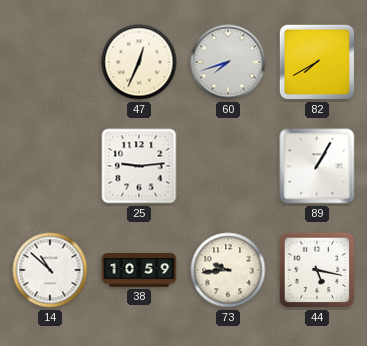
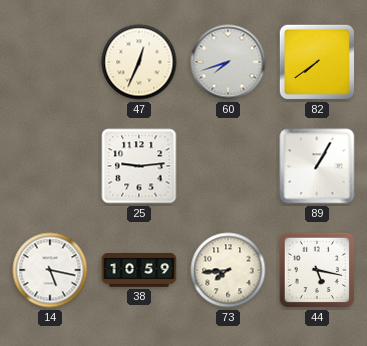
82: 7:40 -> 7:39
14: 10:52 -> 5:17
73: 9:44 -> 7:44
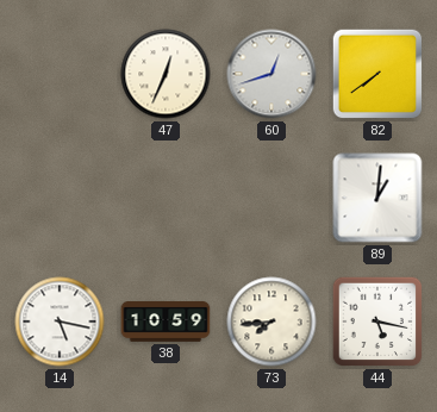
60: 7:42 -> 12:42
25: 9:14 -> none
89: 1:05 -> 1:01
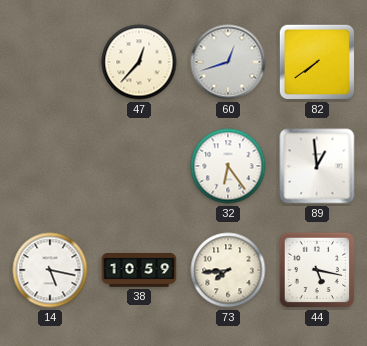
47: 12:34 -> 12:37
32: none -> 6:24
89: 1:01 -> 12:59
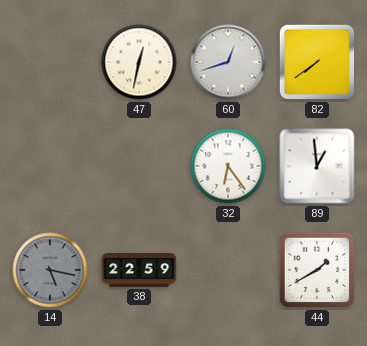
47: 12:37 -> 12:32
14 dial: white -> grey
38: 10:59 -> 22:59
73: 7:44 -> none
44: 5:17 -> 1:40
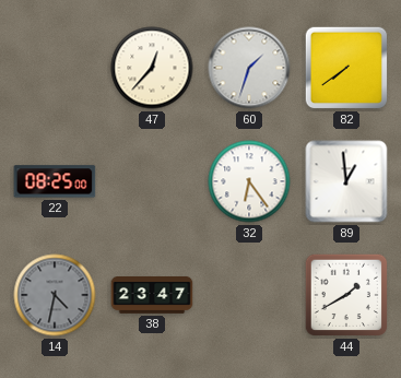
47: 12:32 -> 12:37
60: 12:42 -> 1:33
22: none -> 08:25
14: 5:17 -> 4:32
38: 22:59 -> 23:47
